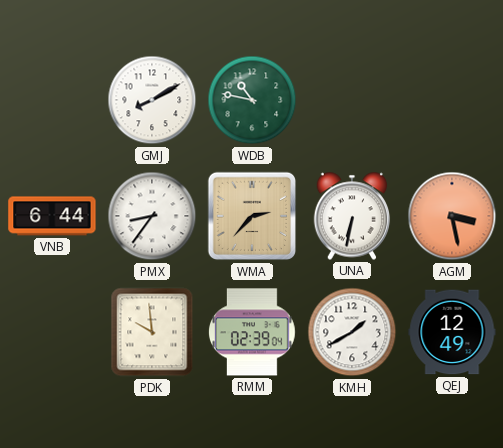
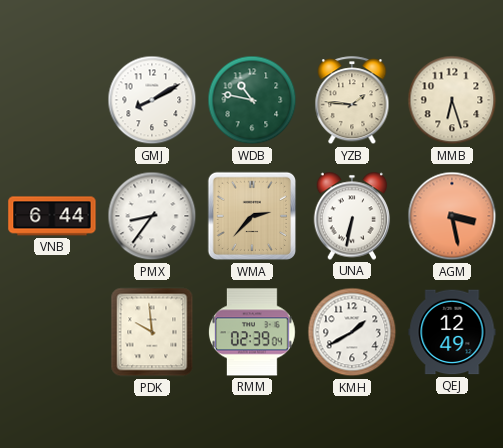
YZB: none -> 1:46
MMB: none -> 6:27
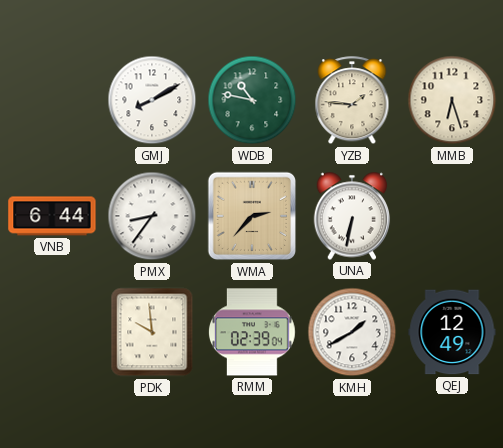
AGM: 3:28 -> none
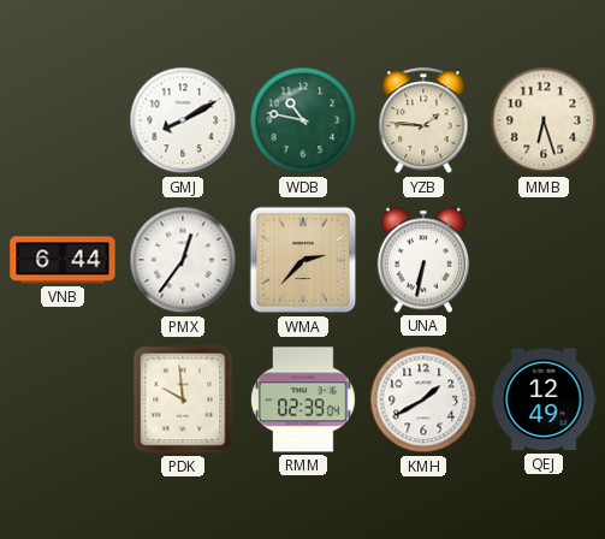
PMX: 8:36 -> 12:36
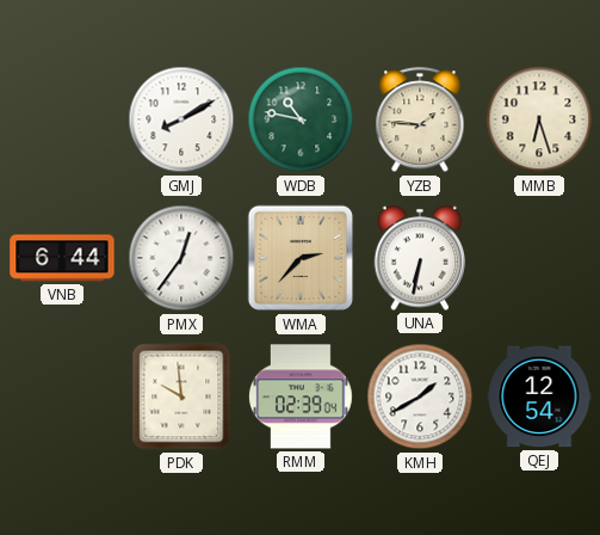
QEJ: 12:49 -> 12:54
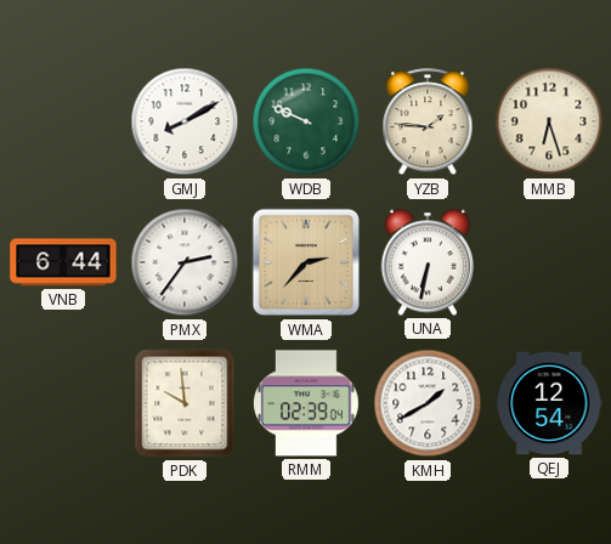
WDB: 10:47 -> 9:49
PMX: 12:36 -> 2:36
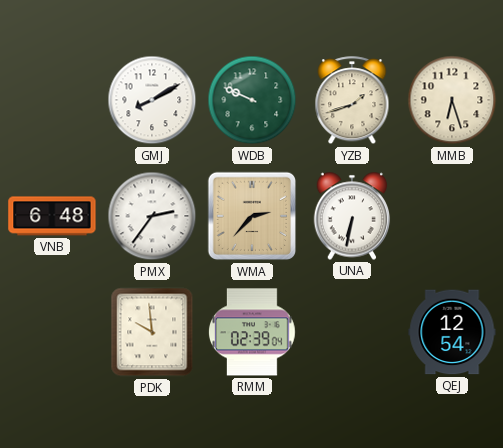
YZB: 1:46 -> 1:42
VNB: 6:44 -> 6:48
KMH: 1:40 -> none
